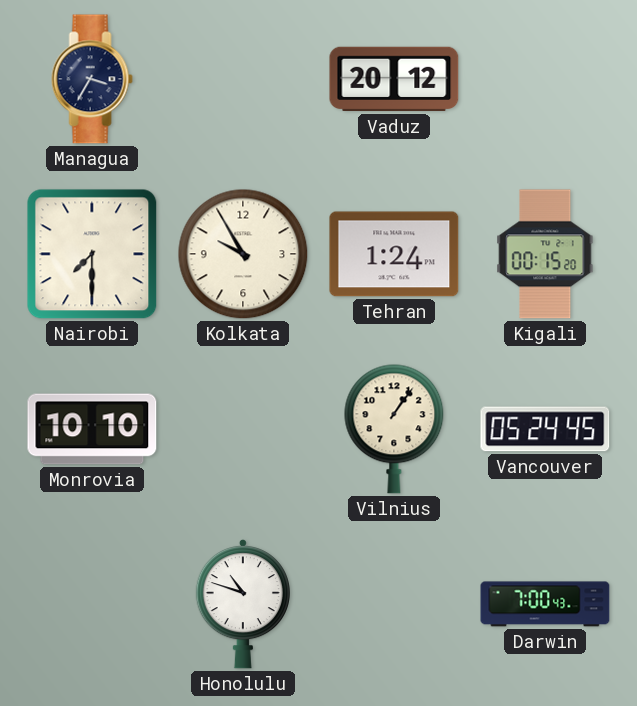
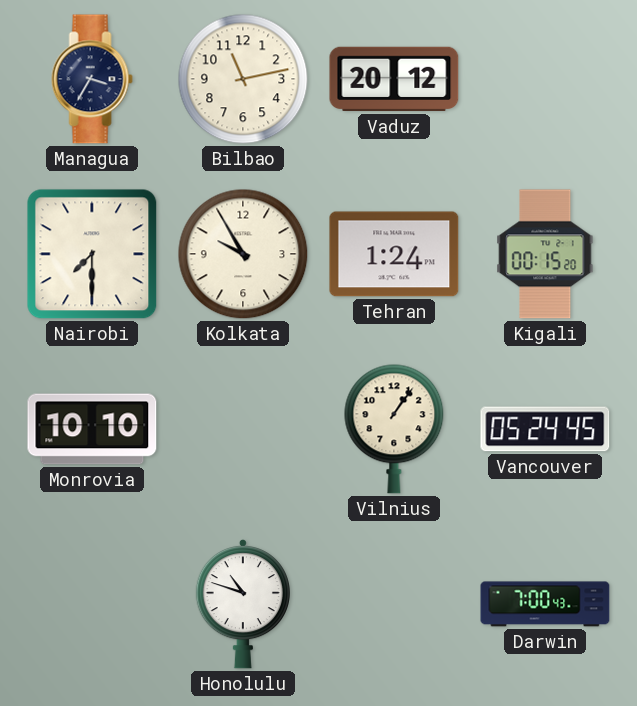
Bilbao: none -> 11:13
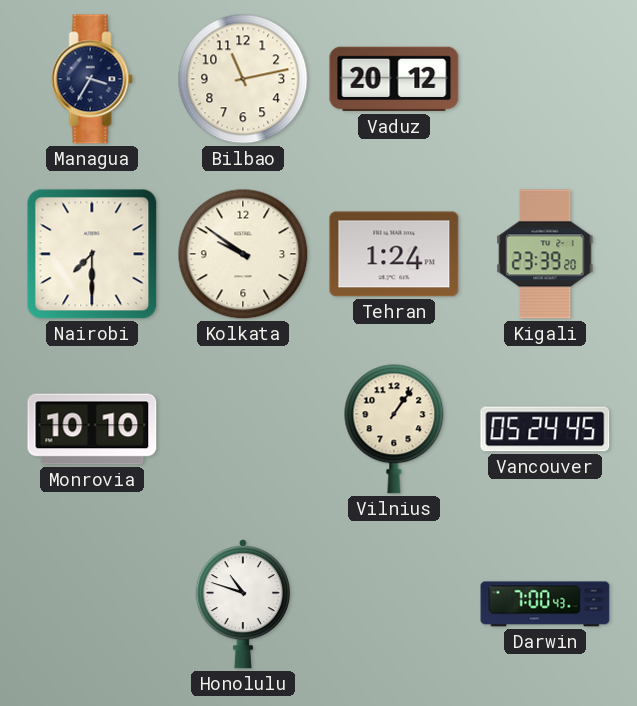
Kolkata: 9:55 -> 9:51
Kigali: 00:15 -> 23:39
